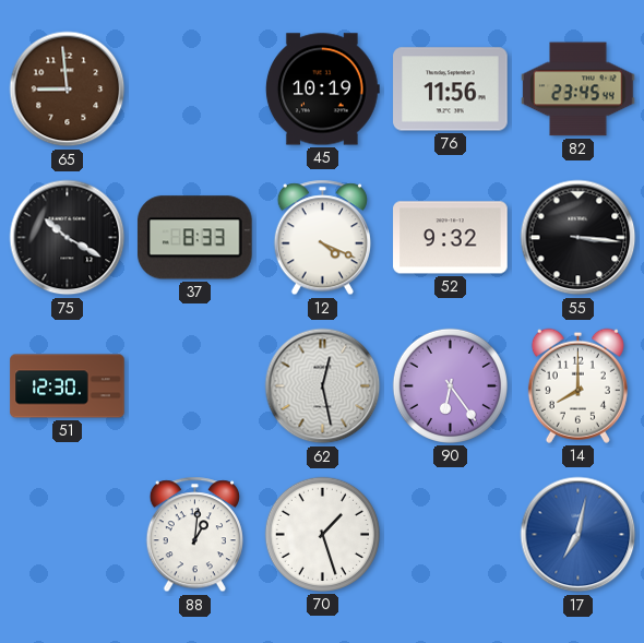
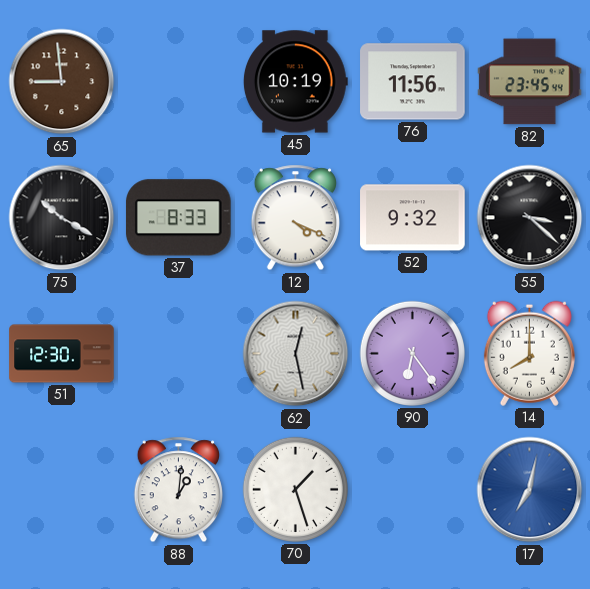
55: 3:16 -> 3:22
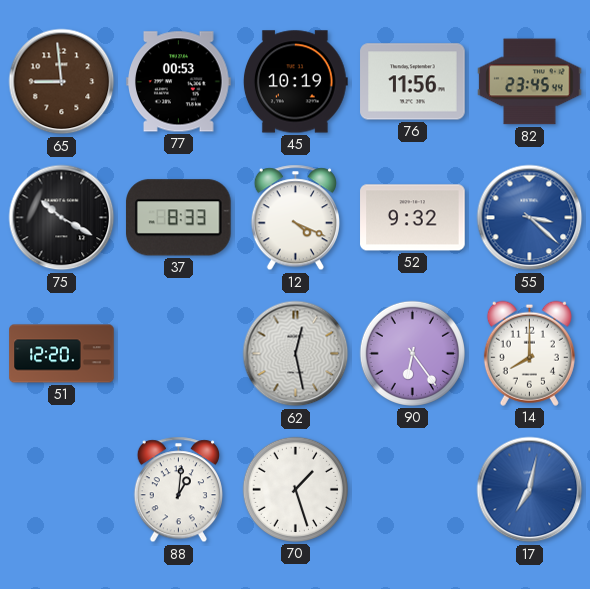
77: none -> 00:53
55 dial: black -> blue
51: 12:30 -> 12:20
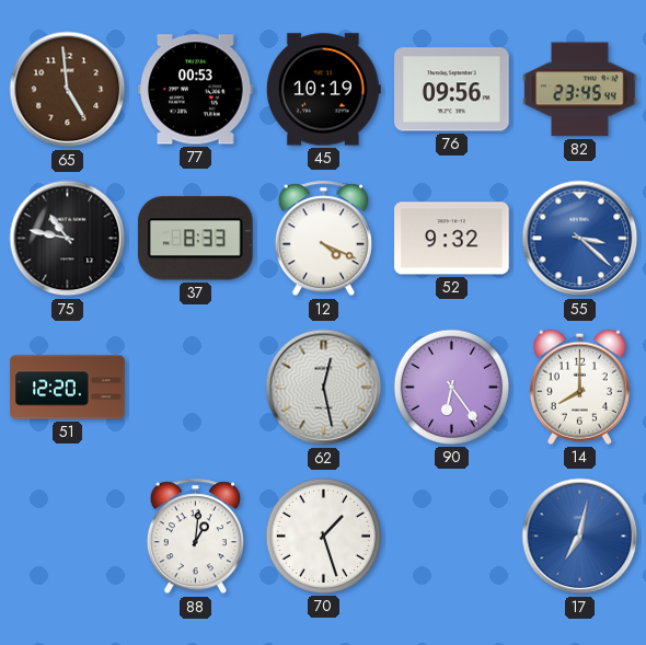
65: 8:59 -> 4:59
76: 11:56 -> 09:56
75: 10:20 -> 10:47
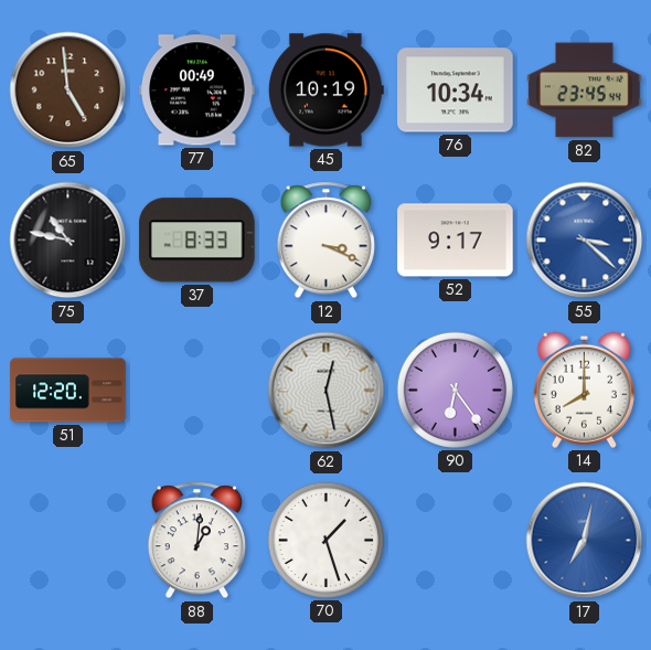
77: 00:53 -> 00:49
76: 09:56 -> 10:34
12: 4:19 -> 3:19
52: 9:32 -> 9:17
